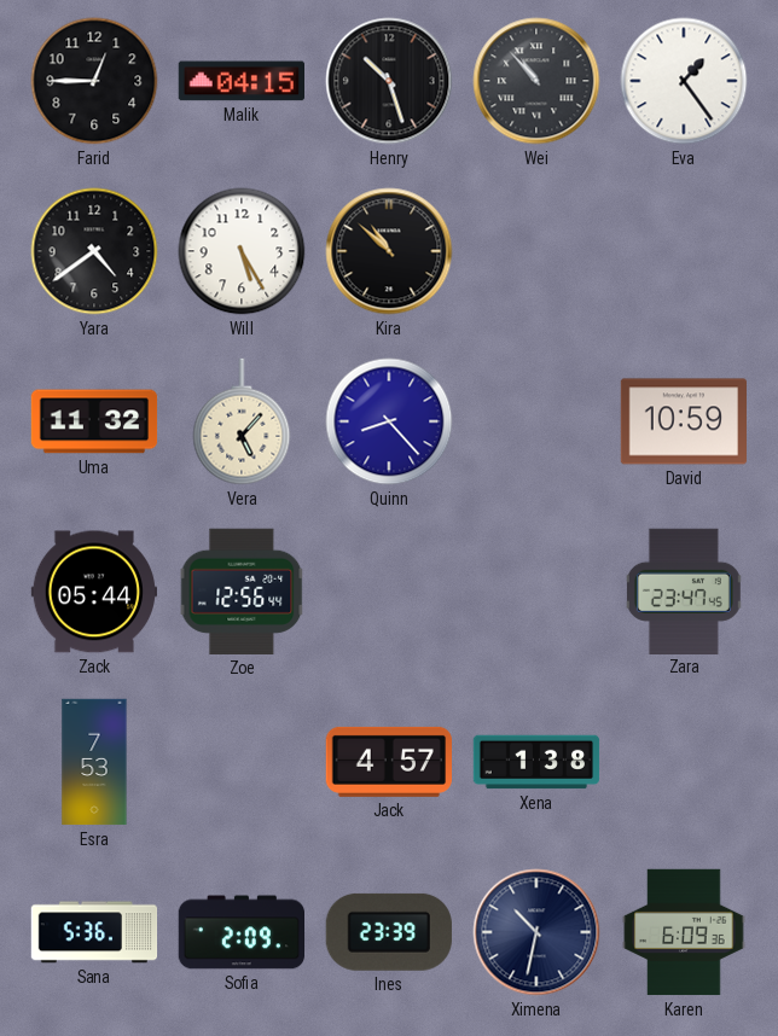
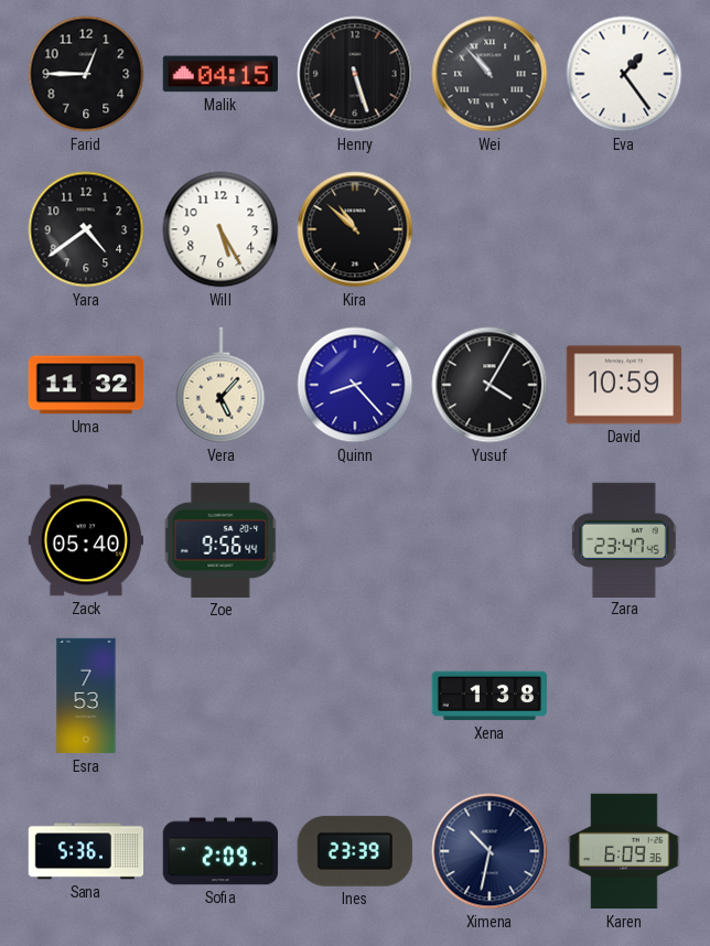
Henry: 10:27 -> 5:27
Yusuf: none -> 4:05
Zack: 05:44 -> 05:40
Zoe: 12:56 -> 9:56
Jack: 4:57 -> none
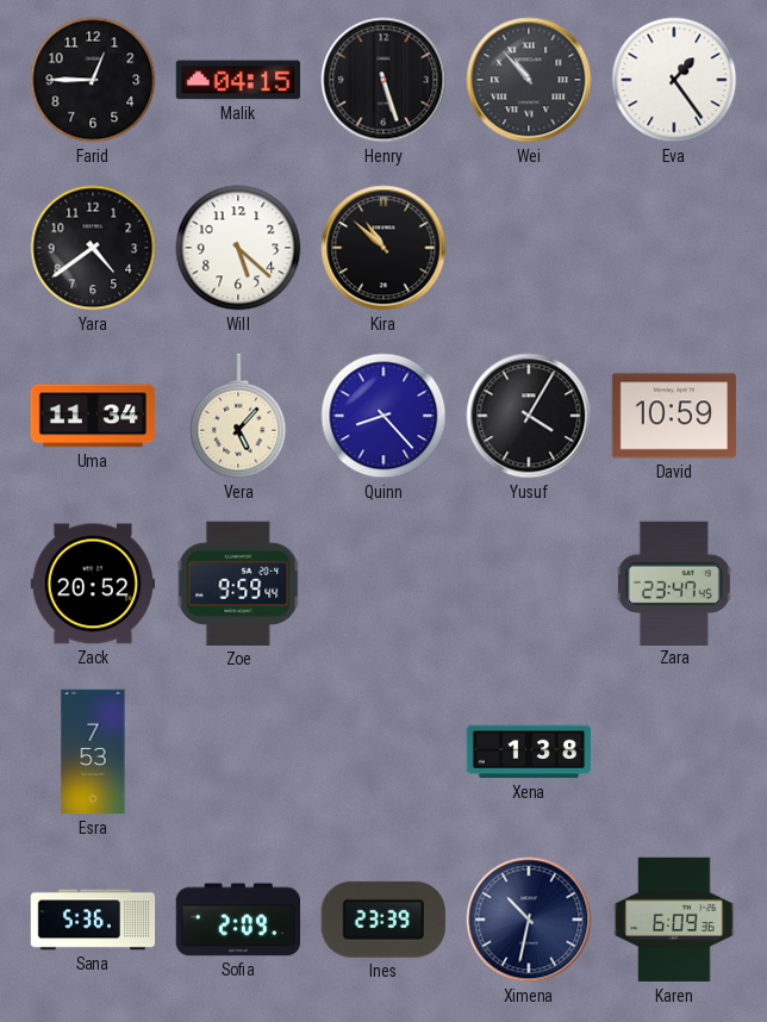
Will: 5:25 -> 5:22
Uma: 11:32 -> 11:34
Zack: 05:40 -> 20:52
Zoe: 9:56 -> 9:59
